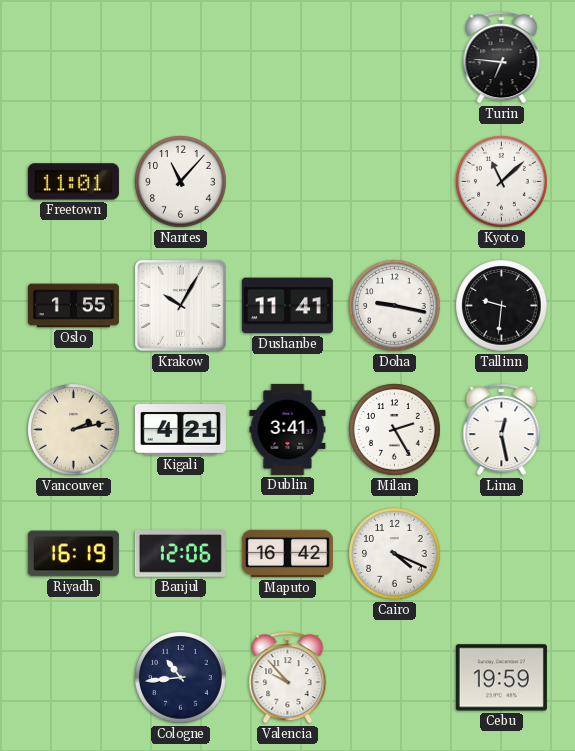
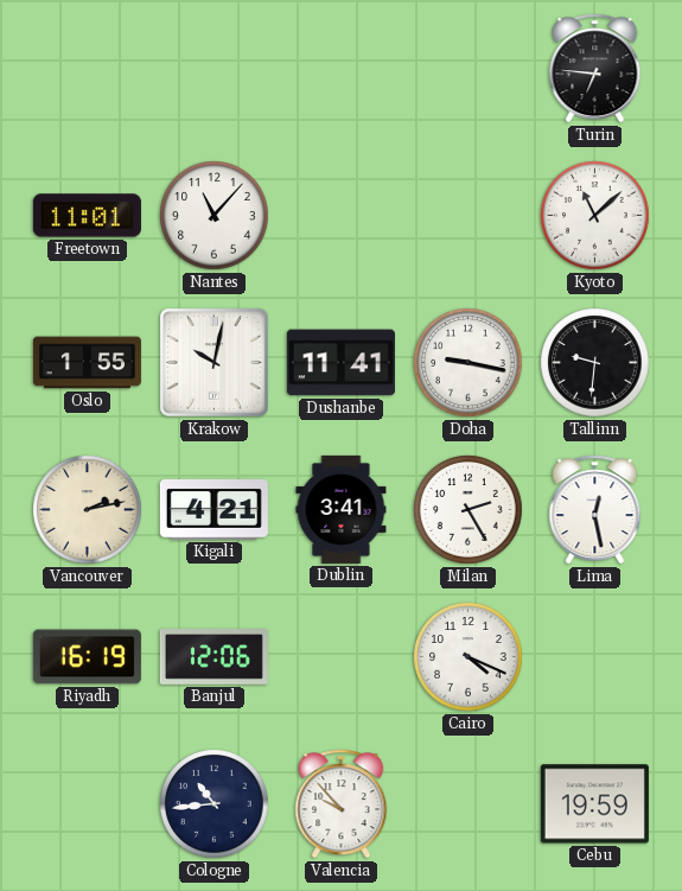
Krakow: 10:05 -> 10:02
Maputo: 16:42 -> none
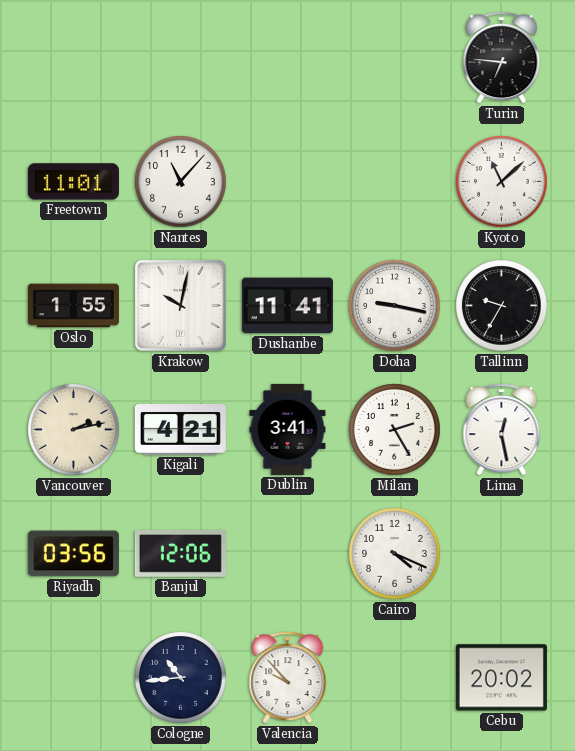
Tallinn: 9:31 -> 9:35
Riyadh: 16:19 -> 03:56
Cebu: 19:59 -> 20:02
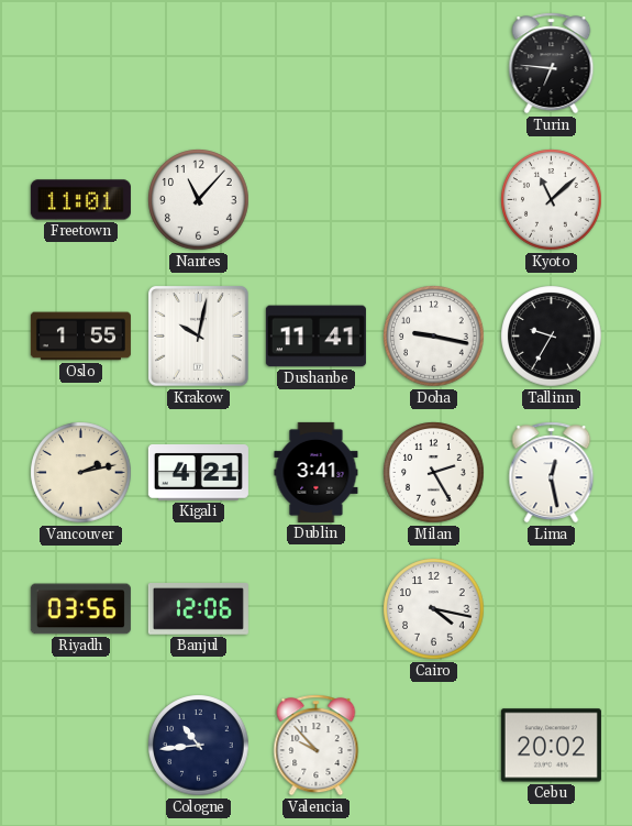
Cairo: 4:19 -> 4:17
